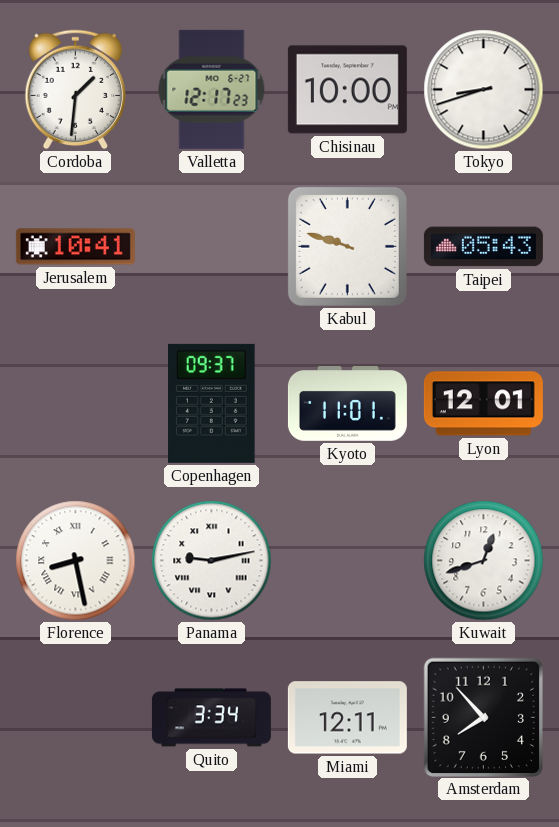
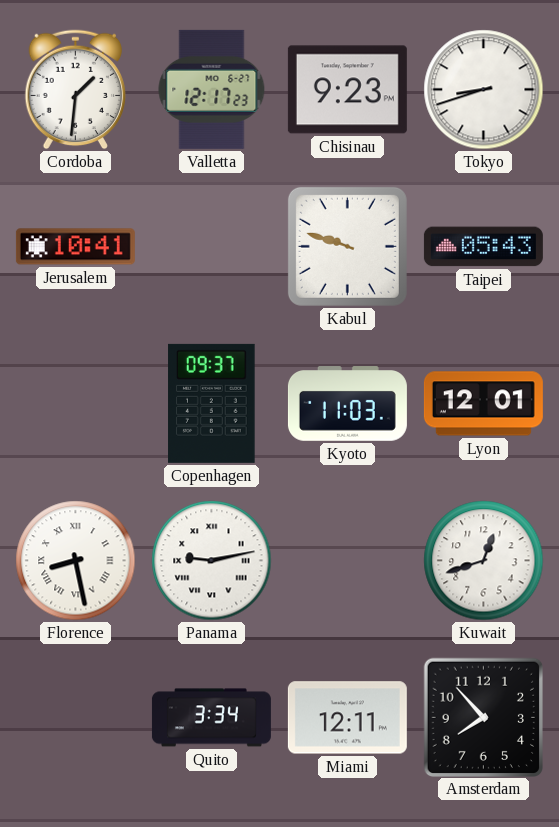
Chisinau: 10:00 -> 9:23
Kyoto: 11:01 -> 11:03
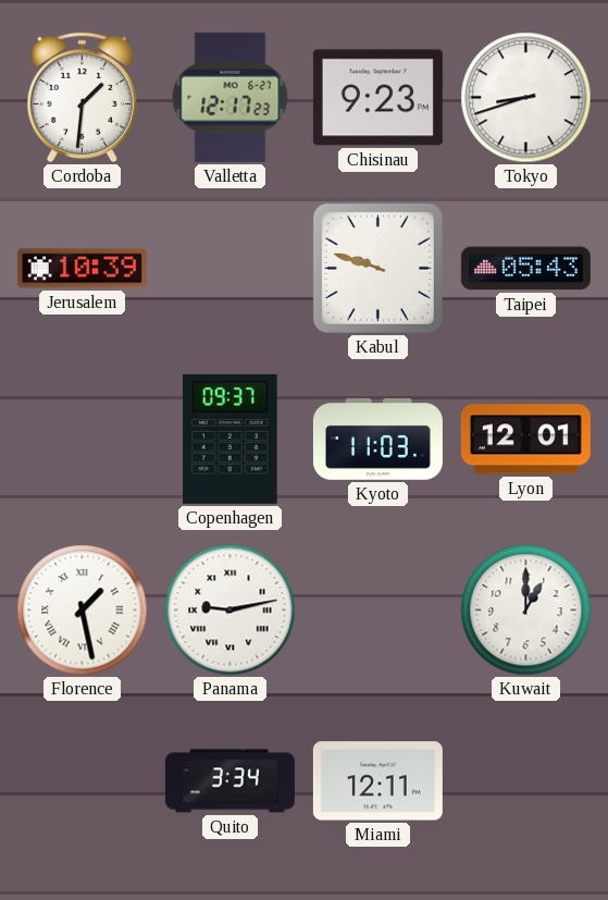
Jerusalem: 10:41 -> 10:39
Florence: 8:28 -> 1:28
Kuwait: 12:42 -> 1:00
Amsterdam: 7:53 -> none
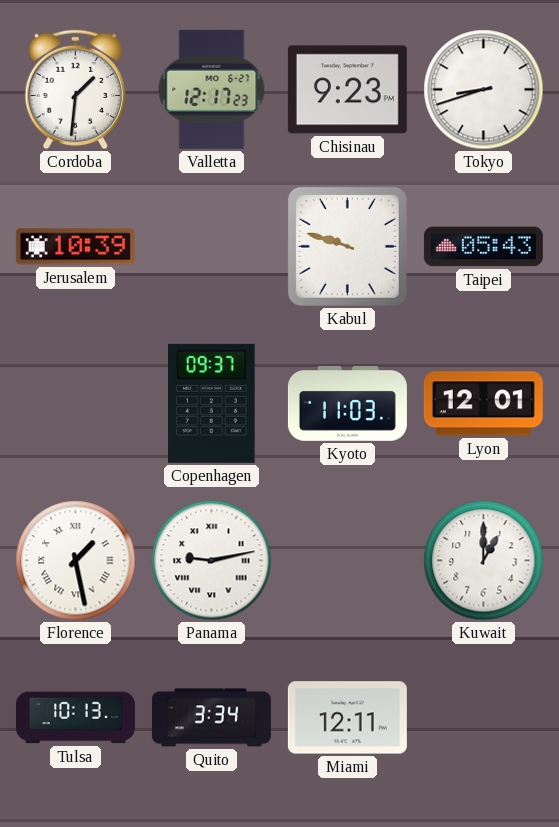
Tulsa: none -> 10:13
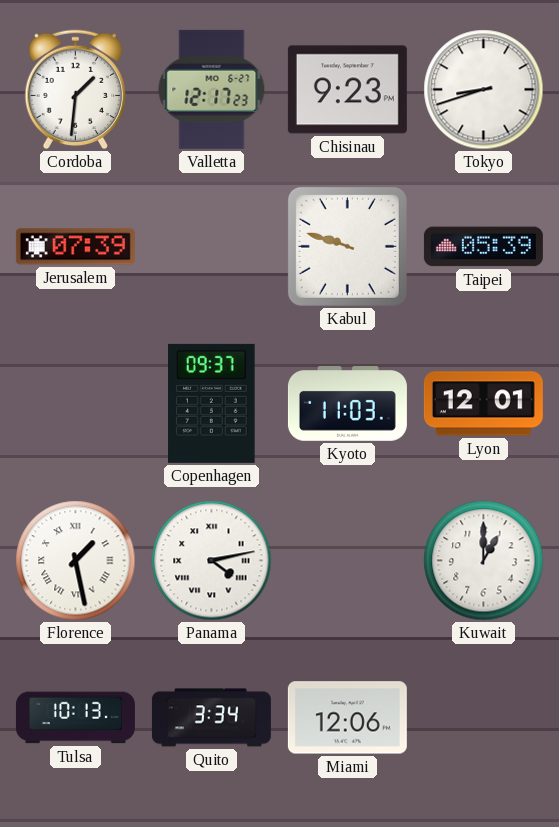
Jerusalem: 10:39 -> 07:39
Taipei: 05:43 -> 05:39
Panama: 9:13 -> 4:13
Miami: 12:11 -> 12:06
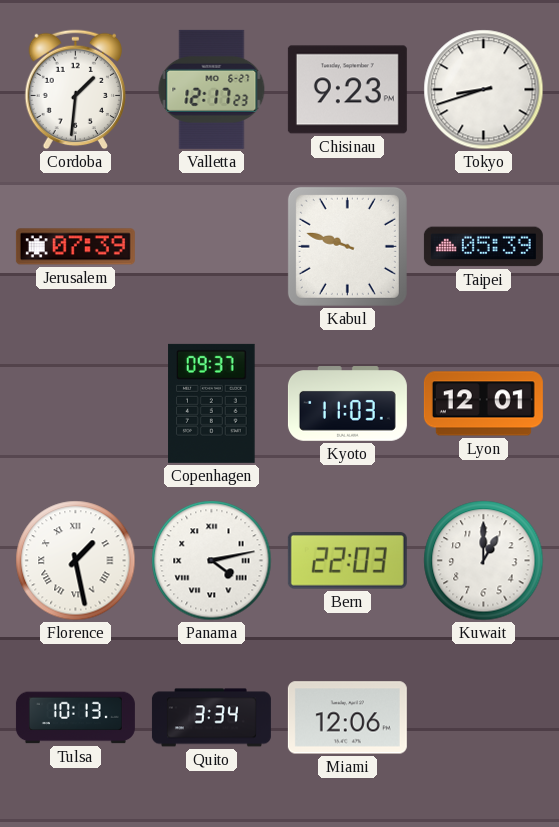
Bern: none -> 22:03
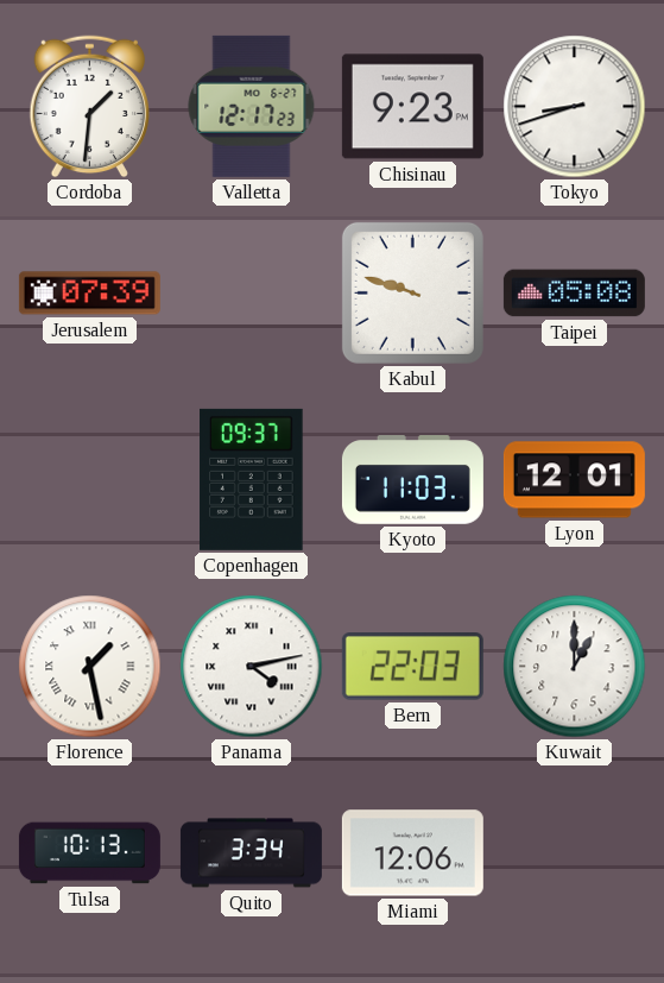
Taipei: 05:39 -> 05:08
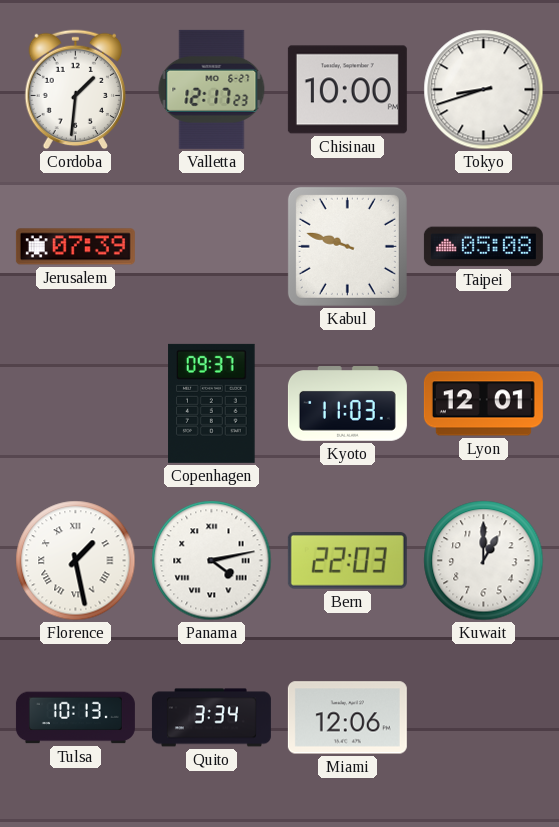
Chisinau: 9:23 -> 10:00
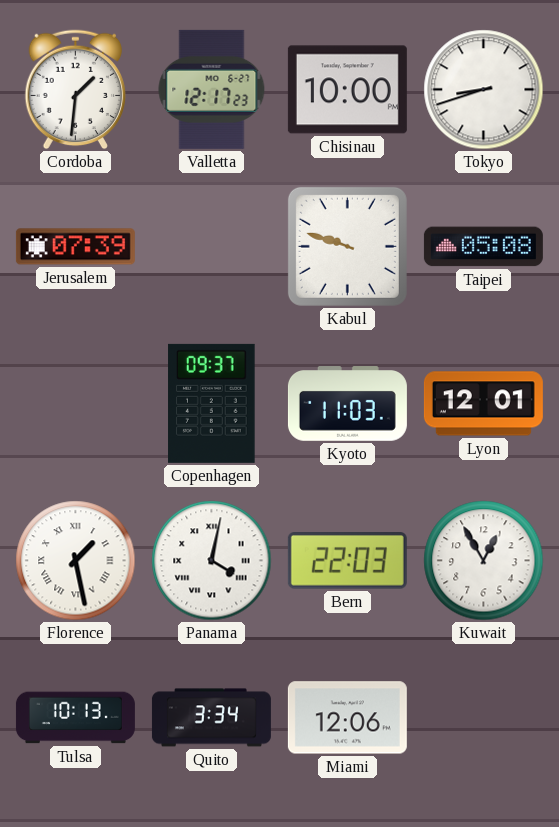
Panama: 4:13 -> 4:02
Kuwait: 1:00 -> 12:55
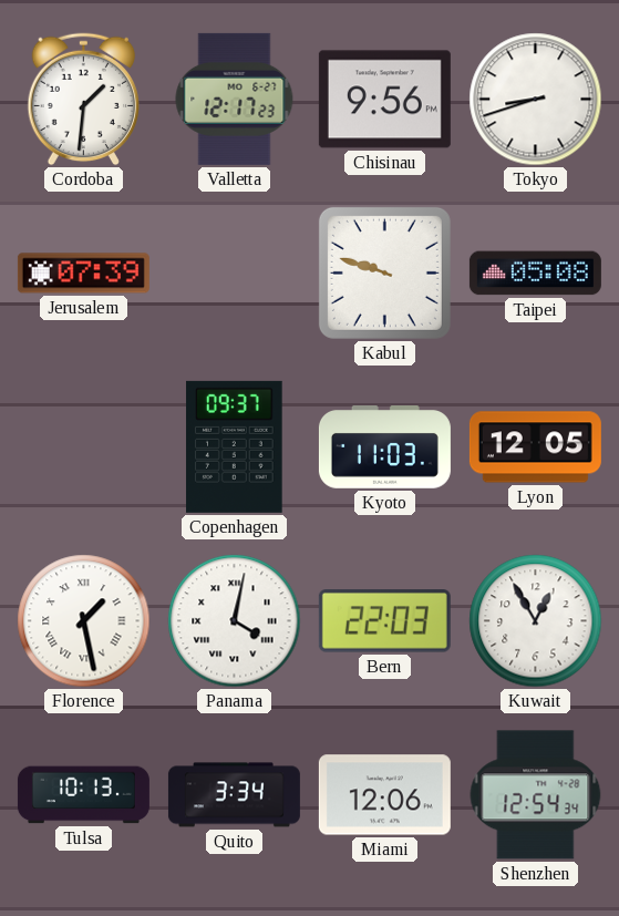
Chisinau: 10:00 -> 9:56
Lyon: 12:01 -> 12:05
Shenzhen: none -> 12:54
